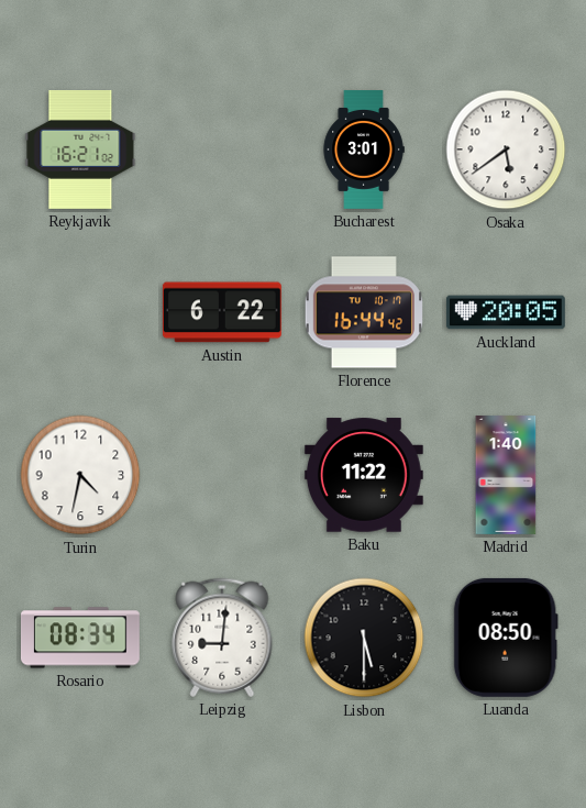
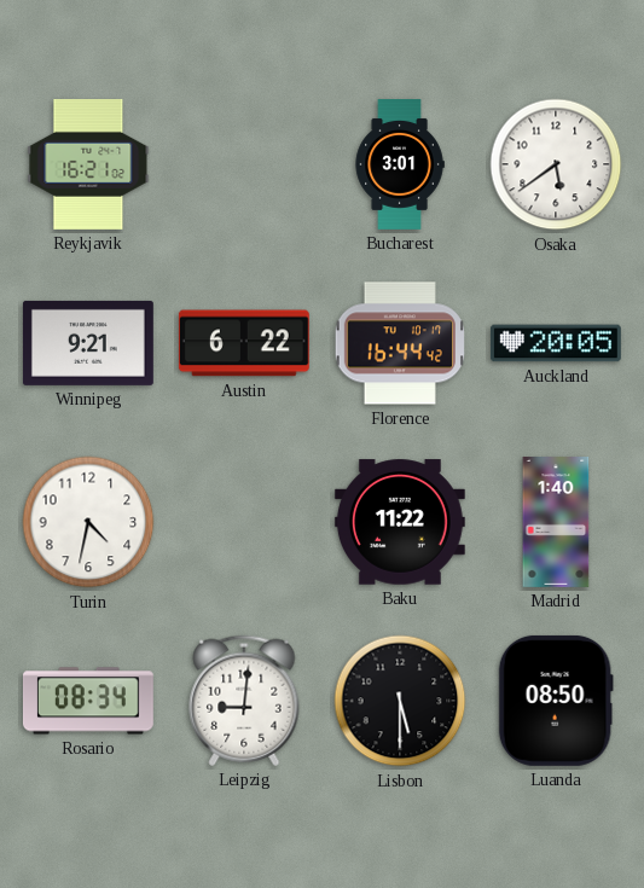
Winnipeg: none -> 9:21
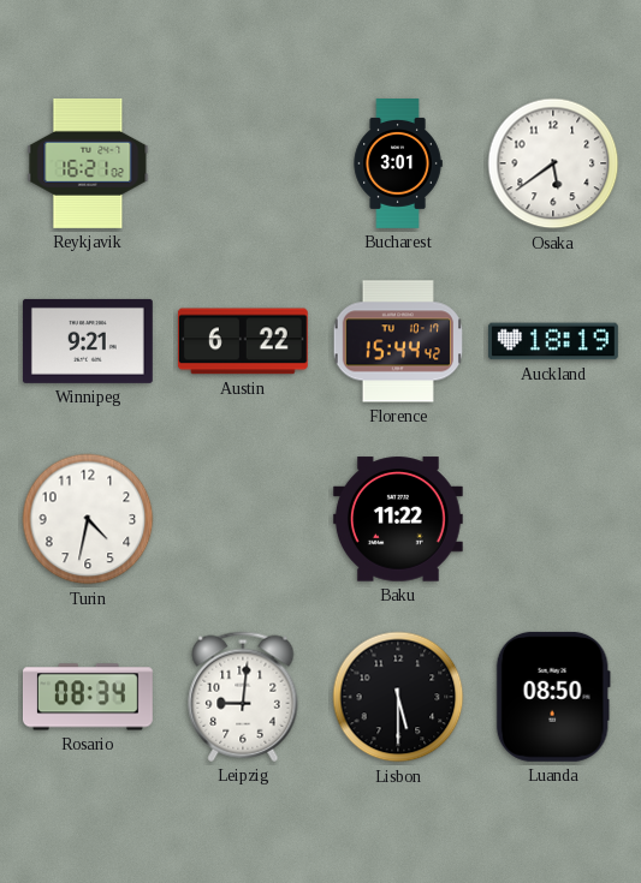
Florence: 16:44 -> 15:44
Auckland: 20:05 -> 18:19
Madrid: 1:40 -> none
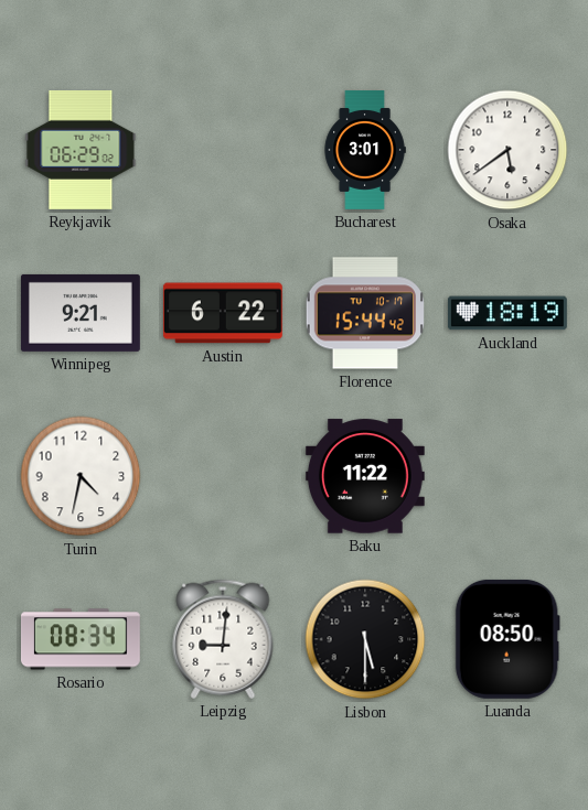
Reykjavik: 16:21 -> 06:29
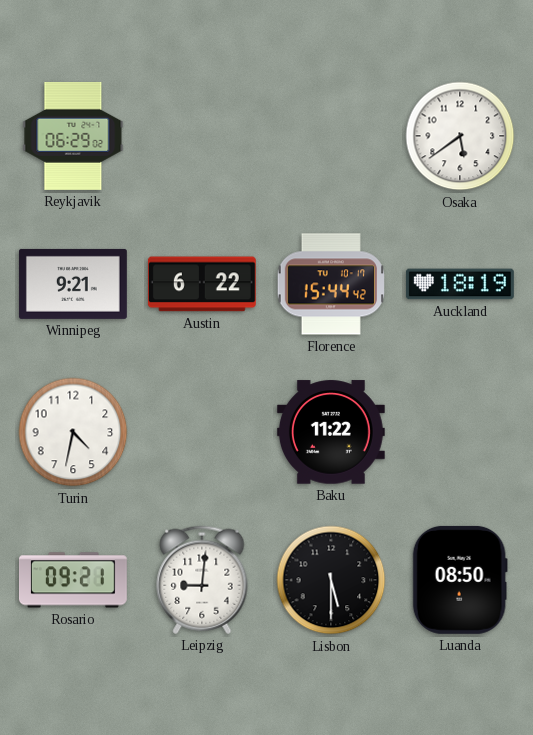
Bucharest: 3:01 -> none
Rosario: 08:34 -> 09:21
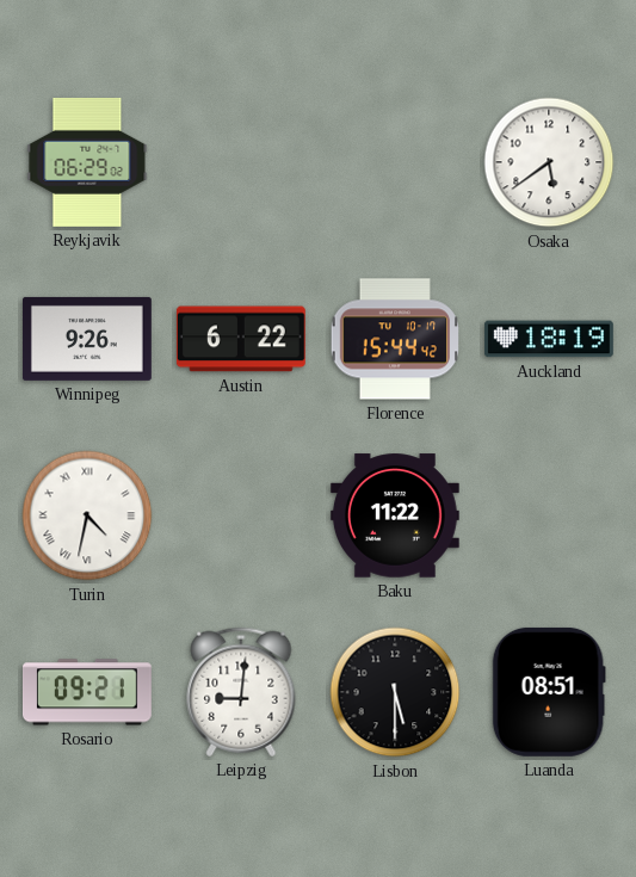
Winnipeg: 9:21 -> 9:26
Turin numerals: Arabic -> Roman
Luanda: 08:50 -> 08:51
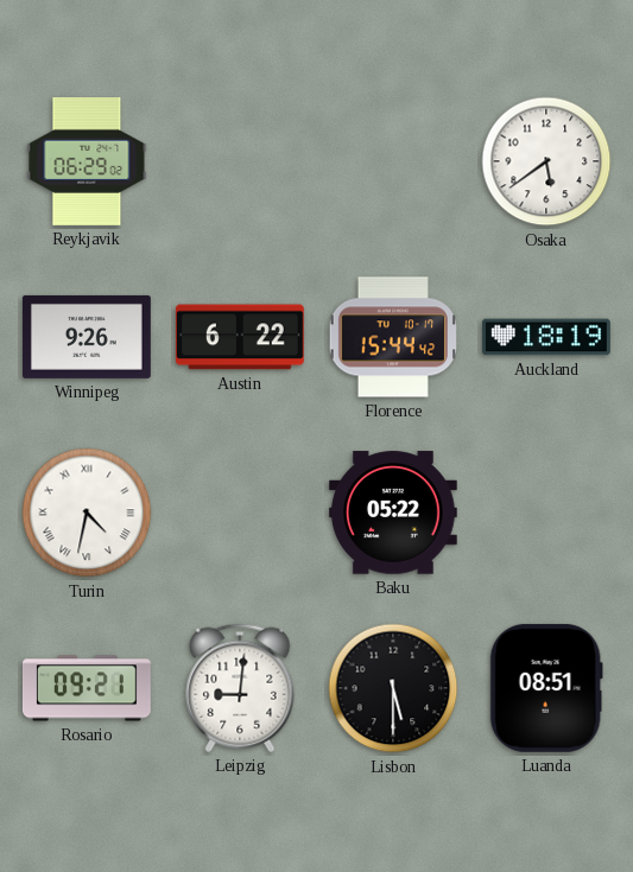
Baku: 11:22 -> 05:22
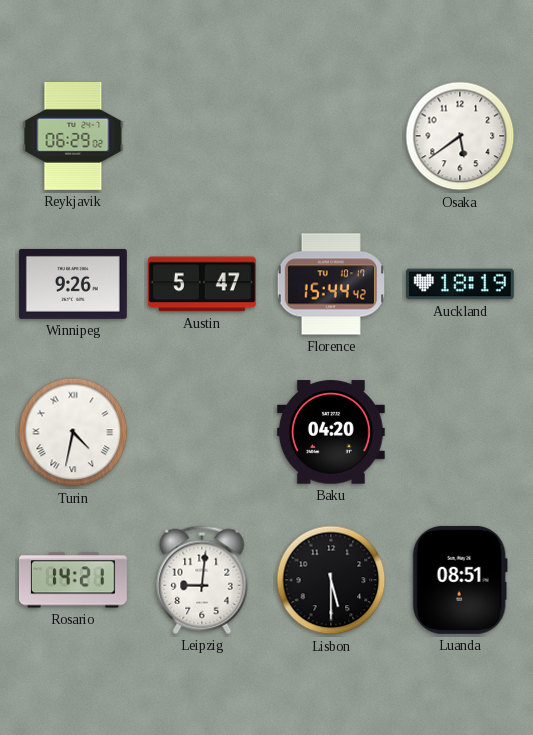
Austin: 6:22 -> 5:47
Baku: 05:22 -> 04:20
Rosario: 09:21 -> 14:21
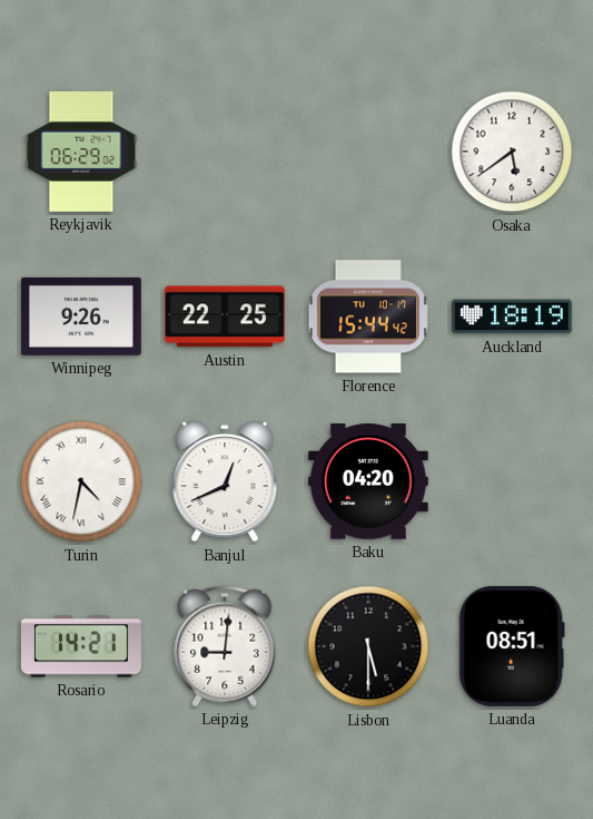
Austin: 5:47 -> 22:25
Banjul: none -> 12:41
